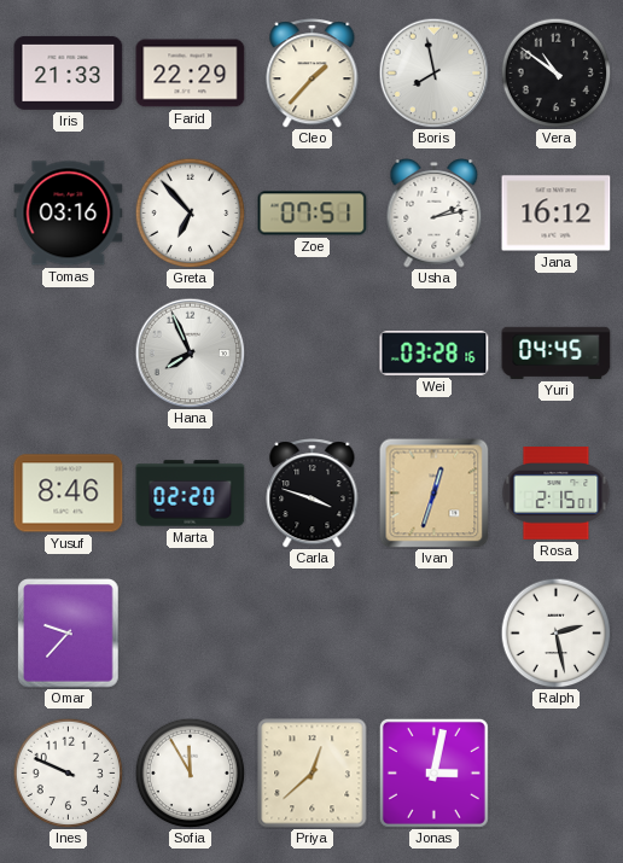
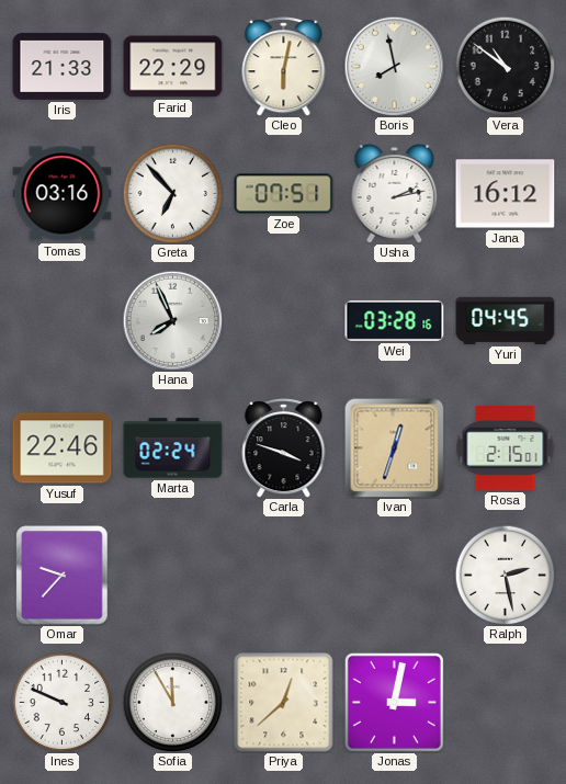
Cleo: 1:37 -> 6:02
Yusuf: 8:46 -> 22:46
Marta: 02:20 -> 02:24
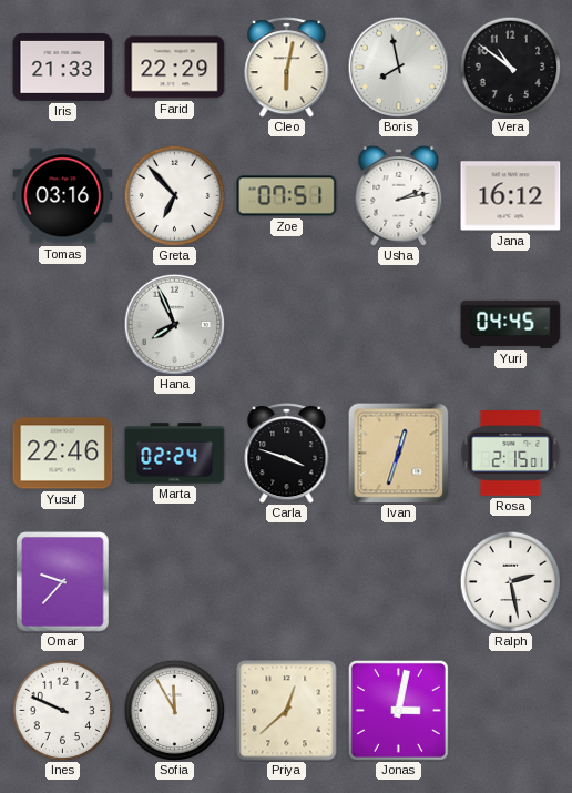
Wei: 03:28 -> none
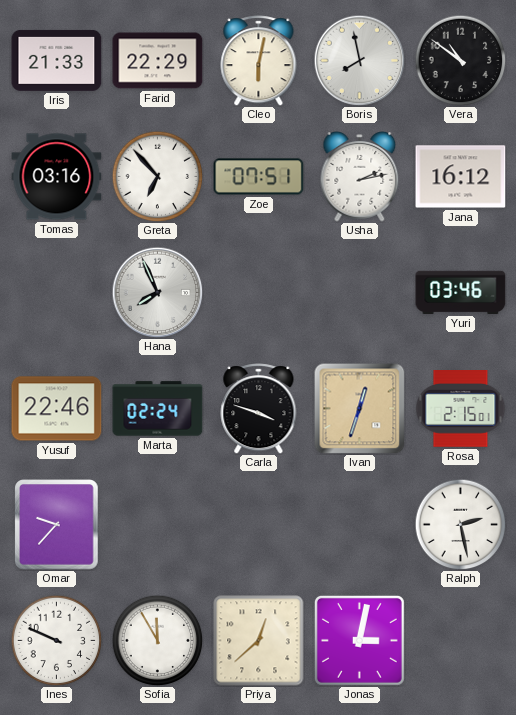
Yuri: 04:45 -> 03:46
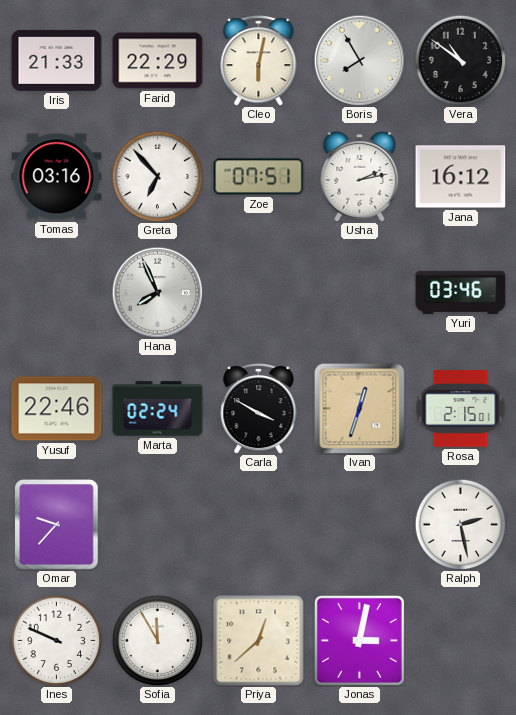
Boris: 7:58 -> 7:55
Carla: 3:48 -> 3:50
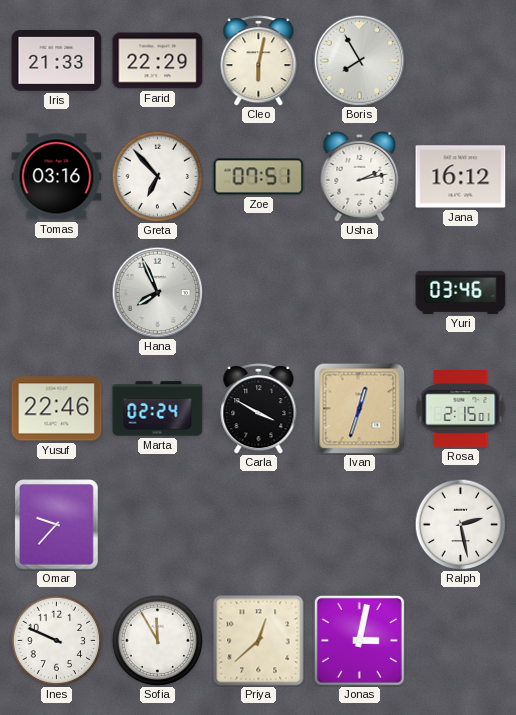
Vera: 10:51 -> none
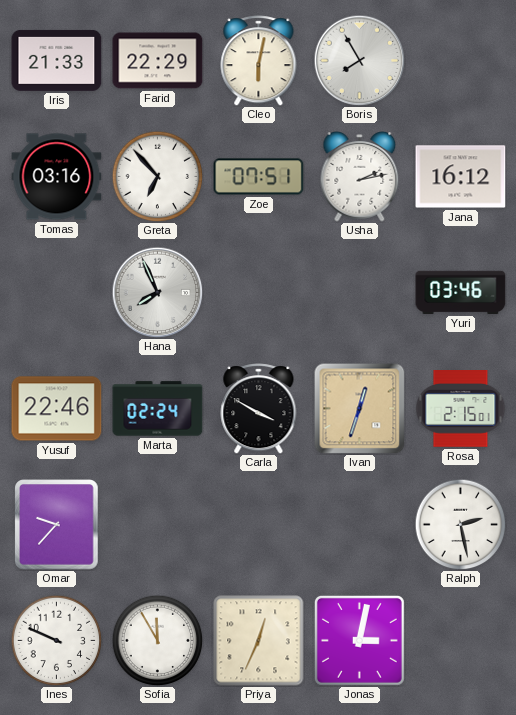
Priya: 12:38 -> 12:34
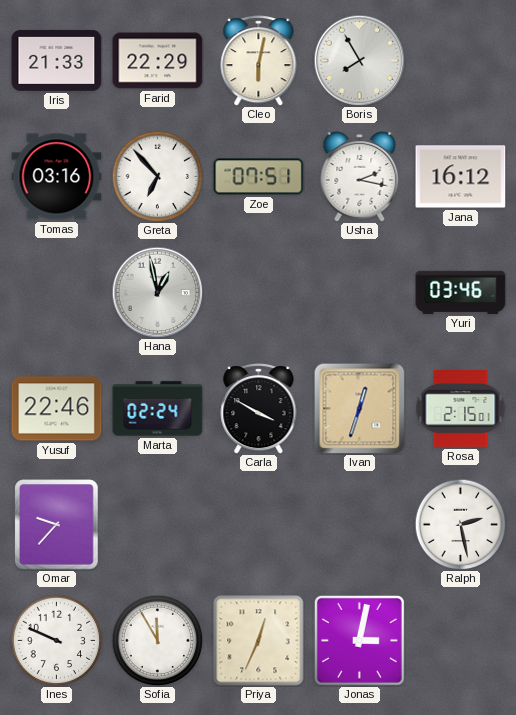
Usha: 2:13 -> 2:17
Hana: 7:56 -> 12:58
